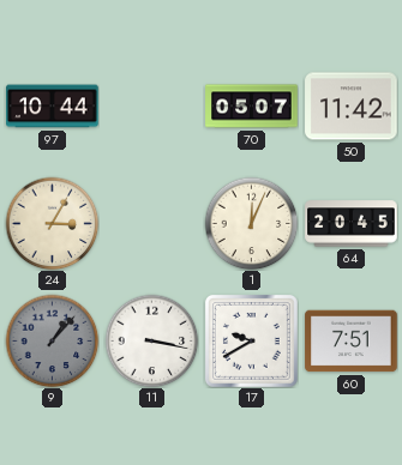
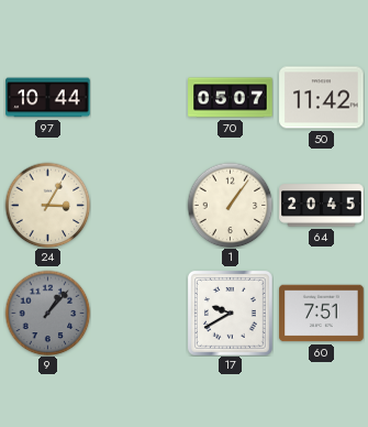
1: 12:04 -> 1:06
11: 3:17 -> none
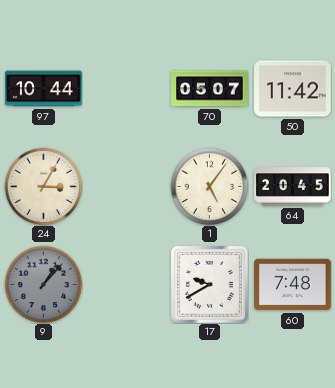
1: 1:06 -> 5:06
60: 7:51 -> 7:48
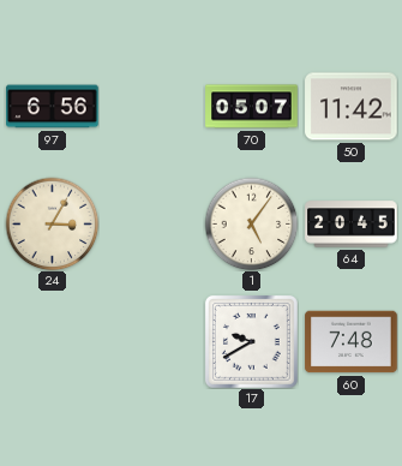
97: 10:44 -> 6:56
9: 1:07 -> none
